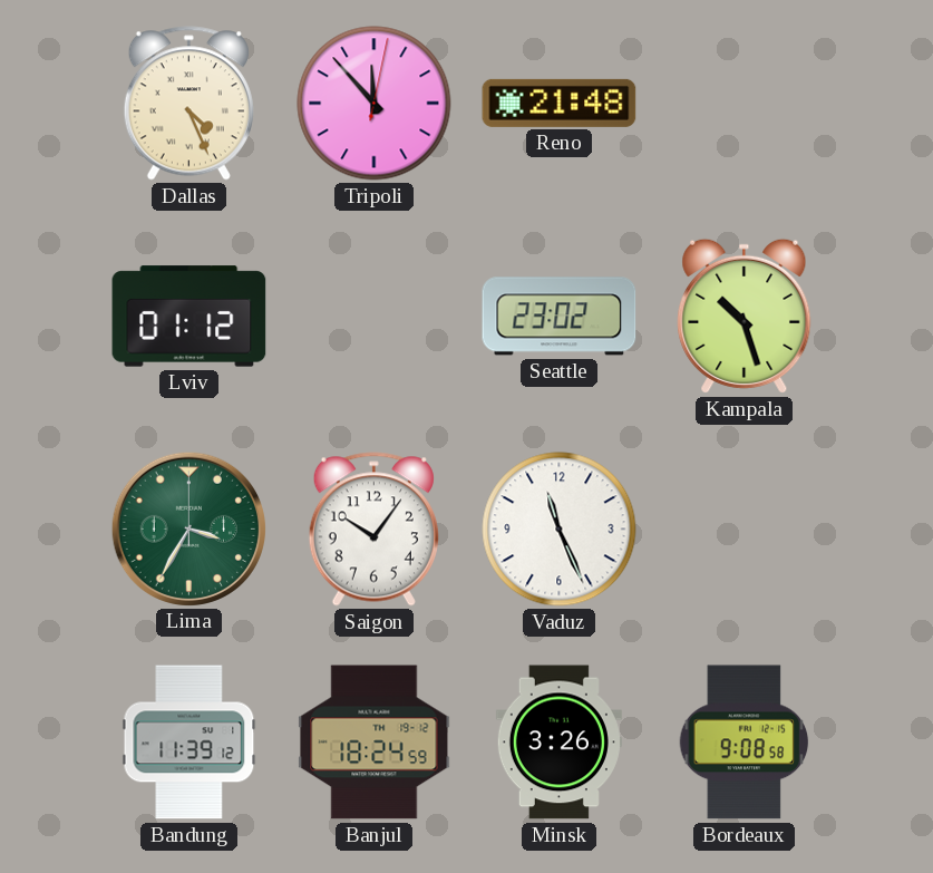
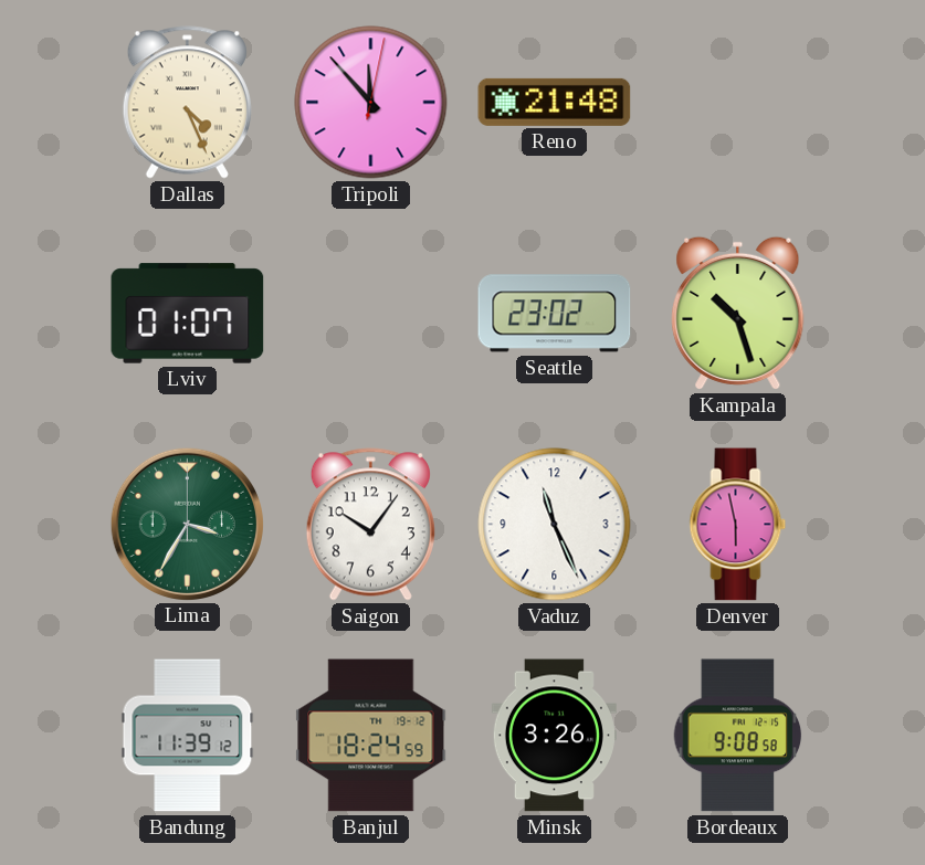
Lviv: 01:12 -> 01:07
Denver: none -> 5:58
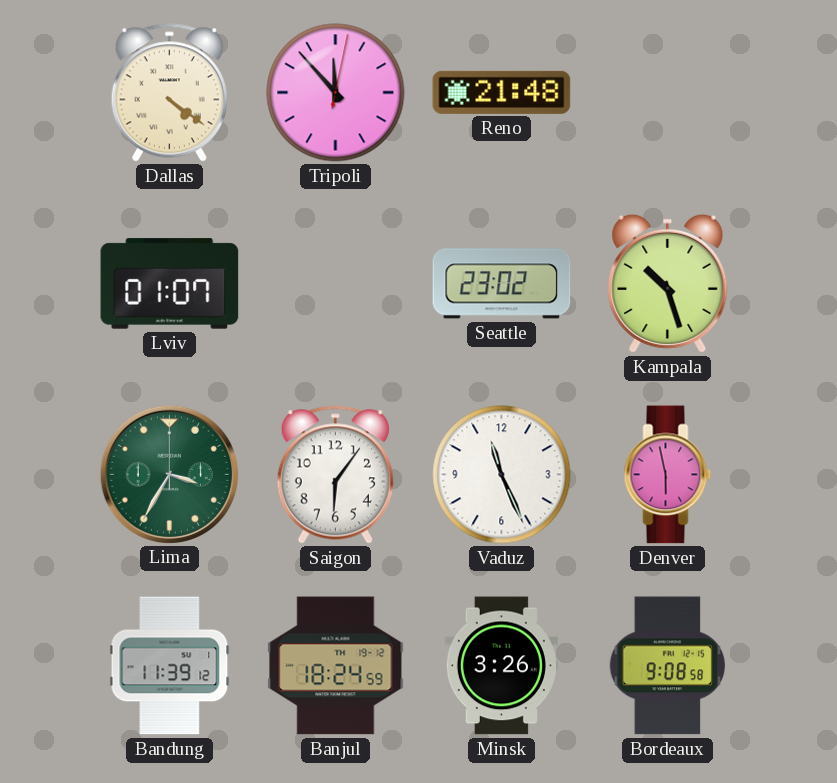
Dallas: 4:26 -> 4:21
Saigon: 10:06 -> 6:06
